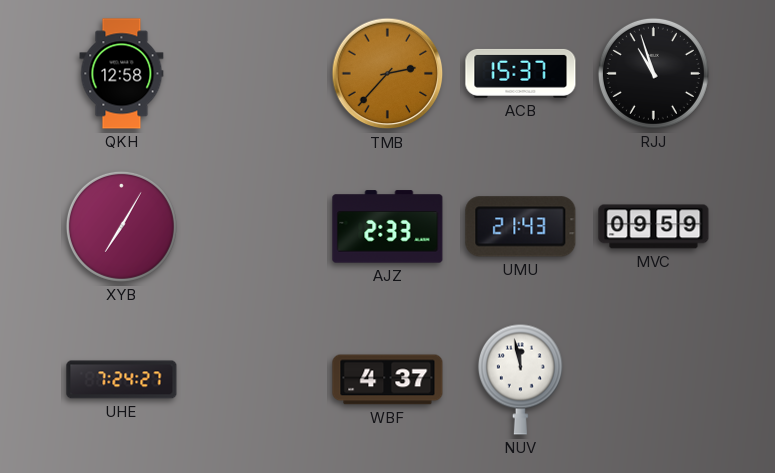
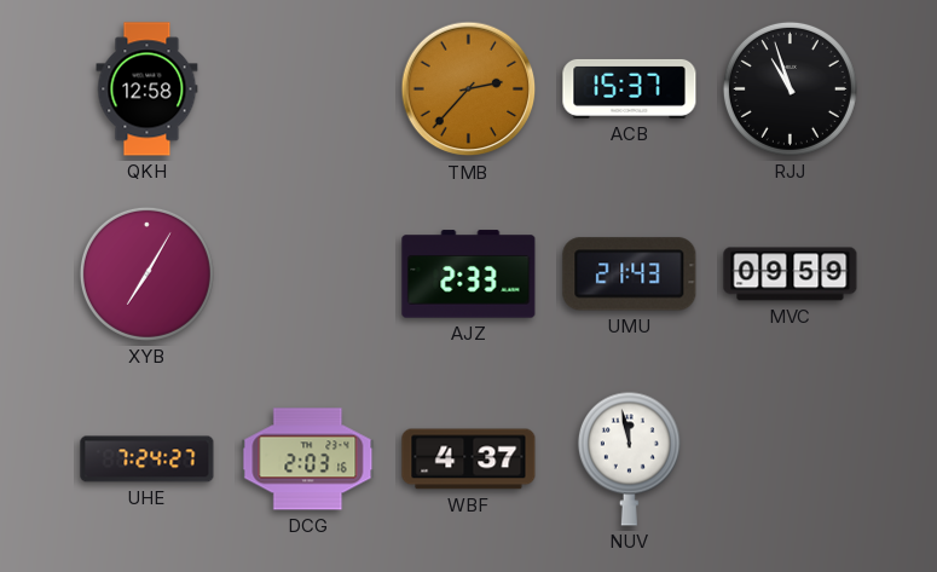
DCG: none -> 2:03
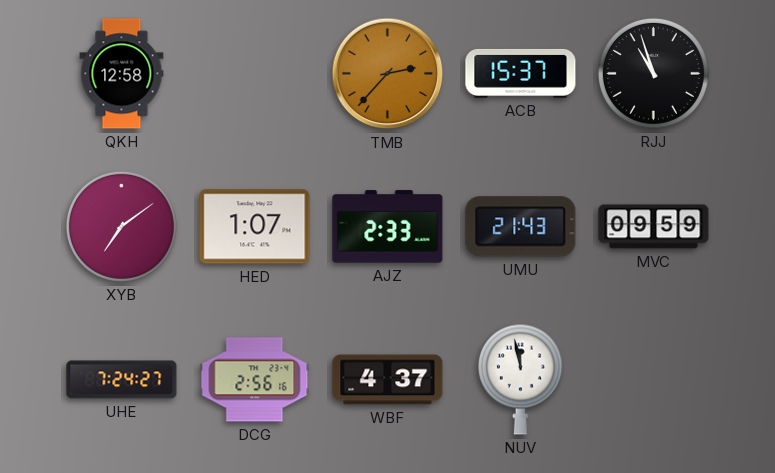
XYB: 7:05 -> 7:09
HED: none -> 1:07
DCG: 2:03 -> 2:56
